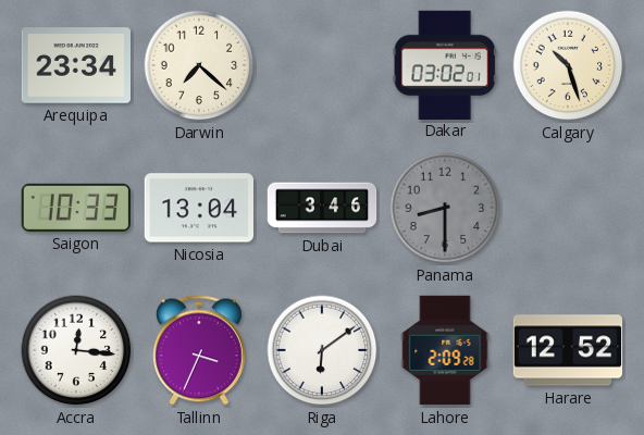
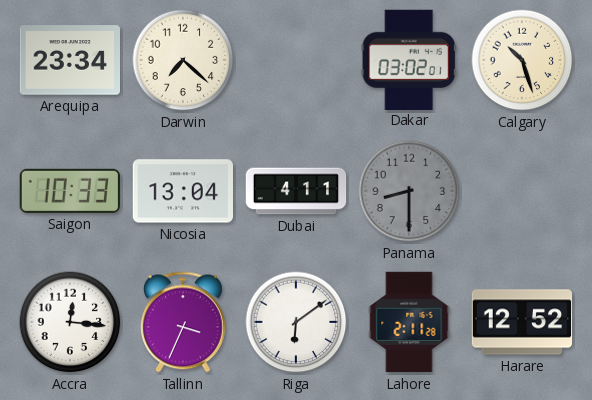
Dubai: 3:46 -> 4:11
Lahore: 2:09 -> 2:11
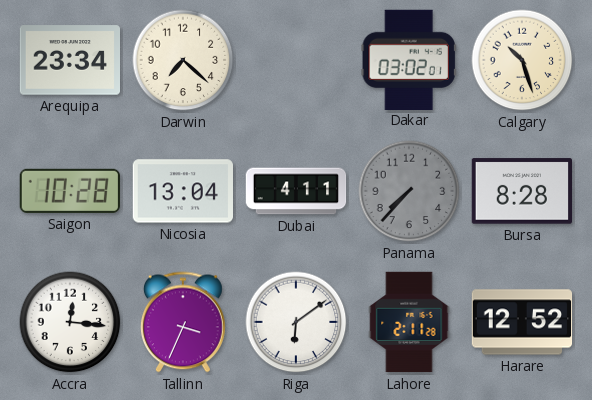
Saigon: 10:33 -> 10:28
Panama: 8:30 -> 7:37
Bursa: none -> 8:28
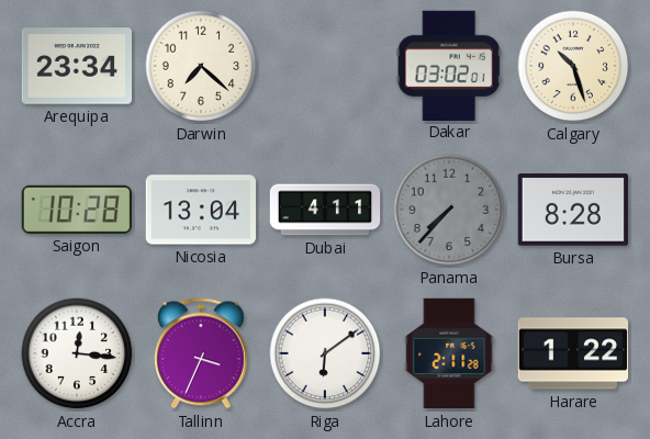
Harare: 12:52 -> 1:22
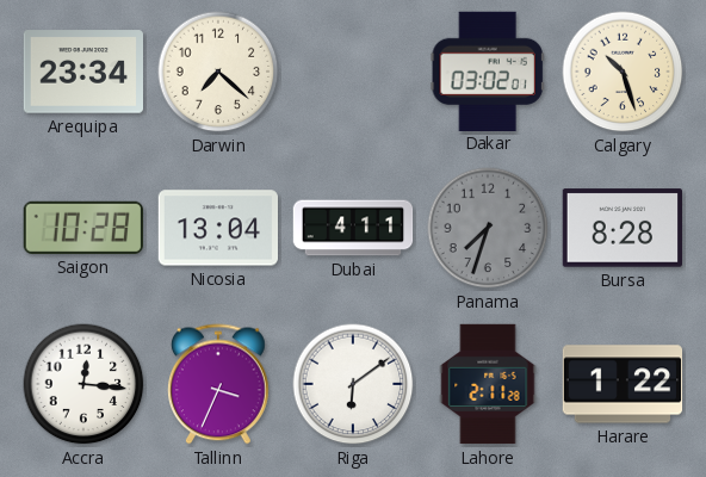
Panama: 7:37 -> 7:33
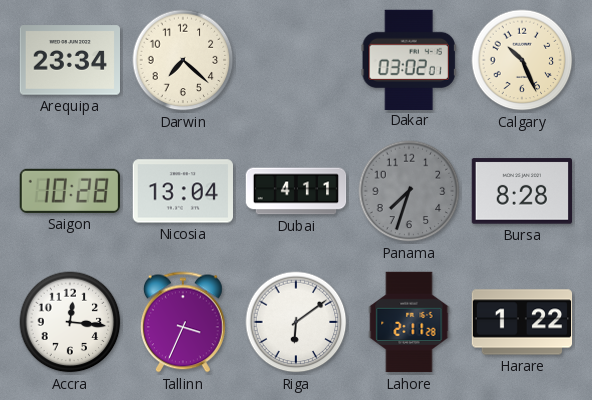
Calgary: 10:27 -> 10:26
